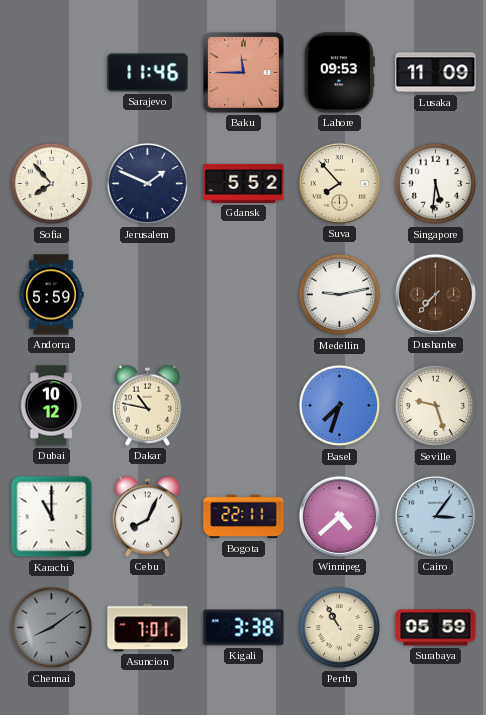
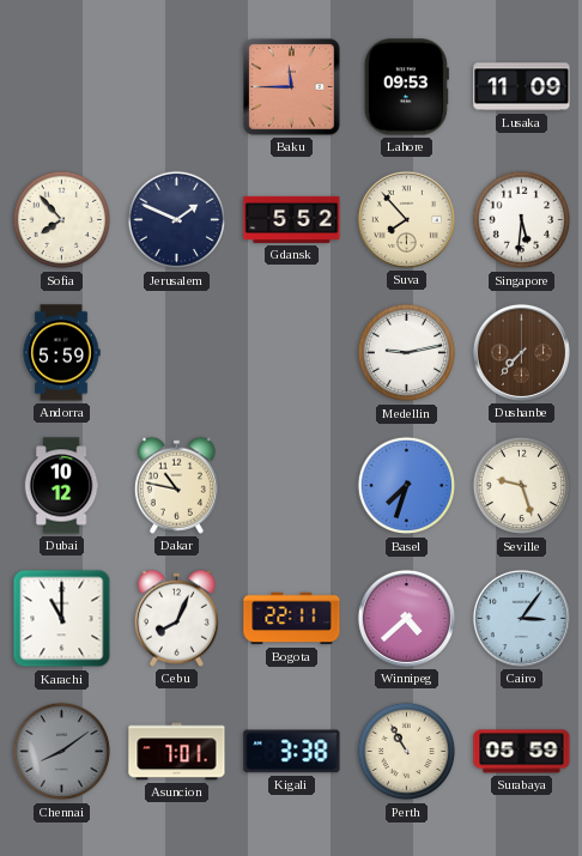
Sarajevo: 11:46 -> none
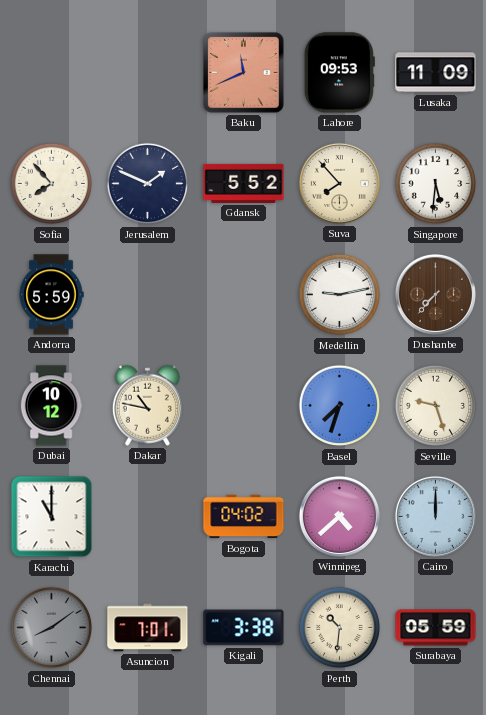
Baku: 11:45 -> 11:41
Cebu: 8:04 -> none
Bogota: 22:11 -> 04:02
Cairo: 3:06 -> 12:00
Perth: 10:55 -> 10:31
